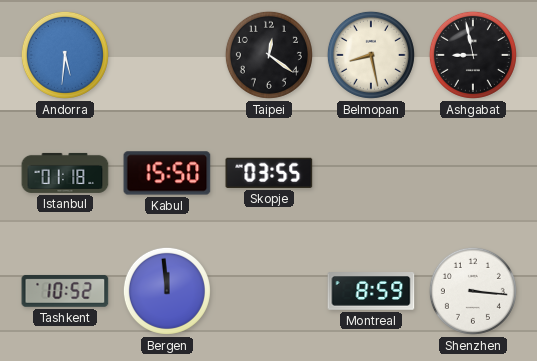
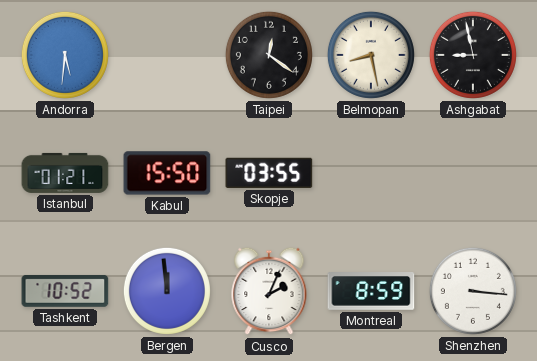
Istanbul: 01:18 -> 01:21
Cusco: none -> 2:04
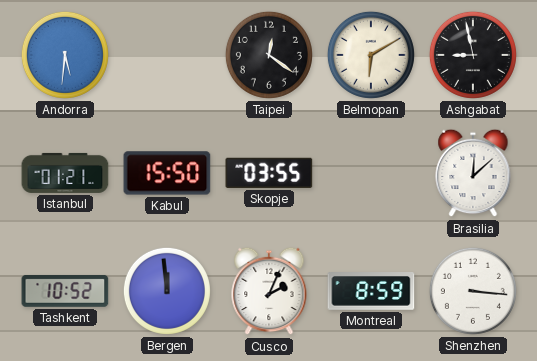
Belmopan: 8:28 -> 6:10
Brasilia: none -> 12:08
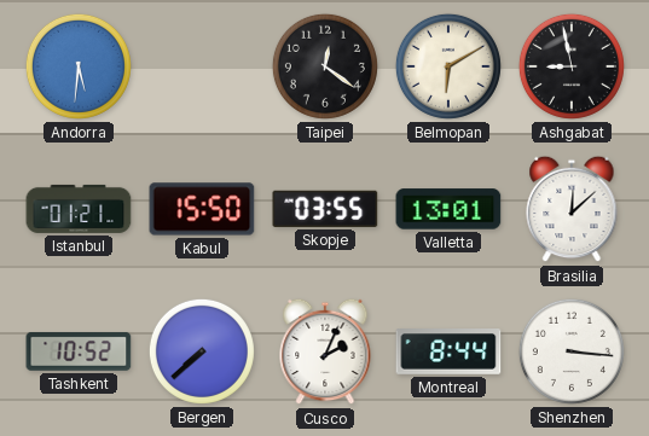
Valletta: none -> 13:01
Bergen: 11:59 -> 7:38
Montreal: 8:59 -> 8:44
